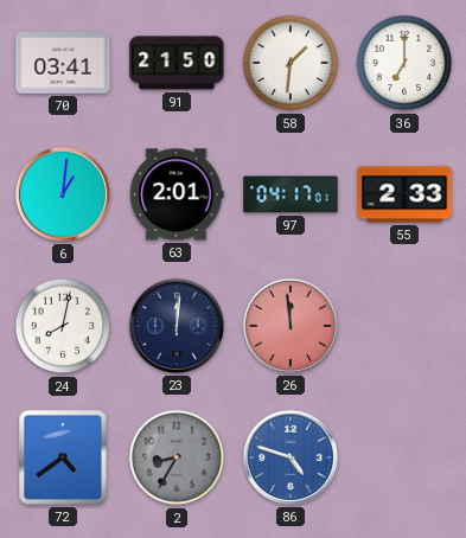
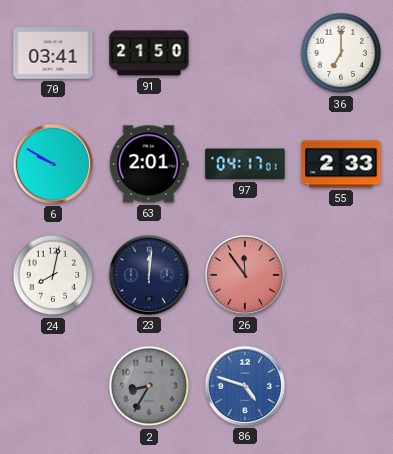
58: 1:31 -> none
6: 1:01 -> 9:50
26: 11:59 -> 11:54
72: 4:39 -> none
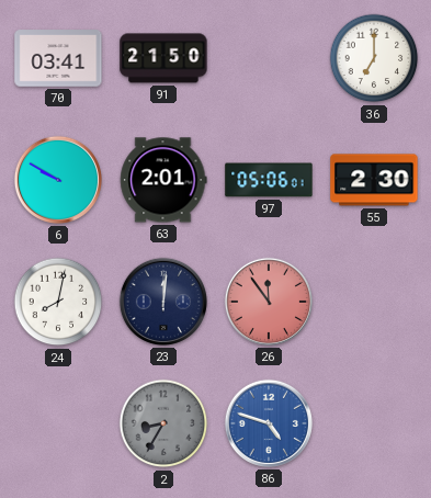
97: 04:17 -> 05:06
55: 2:33 -> 2:30
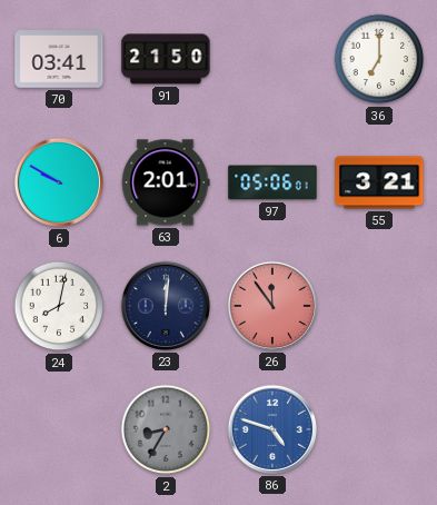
55: 2:30 -> 3:21
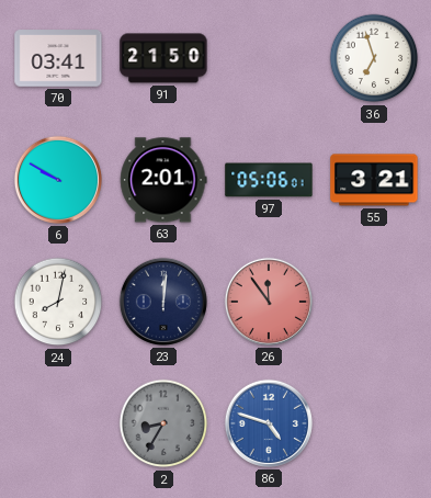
36: 7:00 -> 6:57
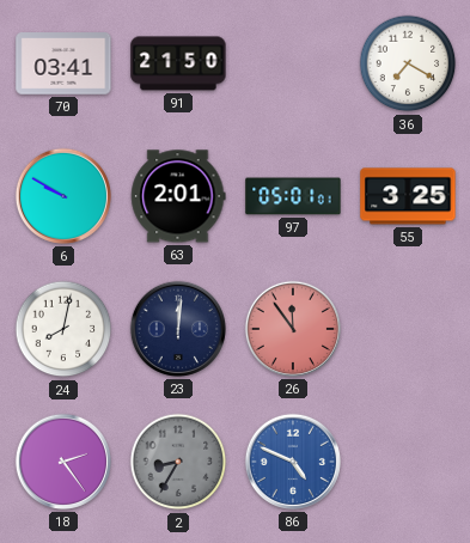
36: 6:57 -> 7:20
97: 05:06 -> 05:01
55: 3:21 -> 3:25
18: none -> 2:24
86: 4:48 -> 4:49
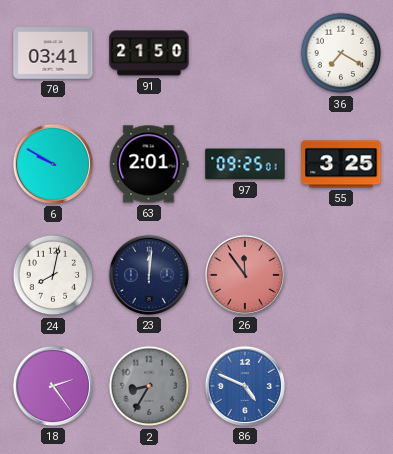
97: 05:01 -> 09:25
